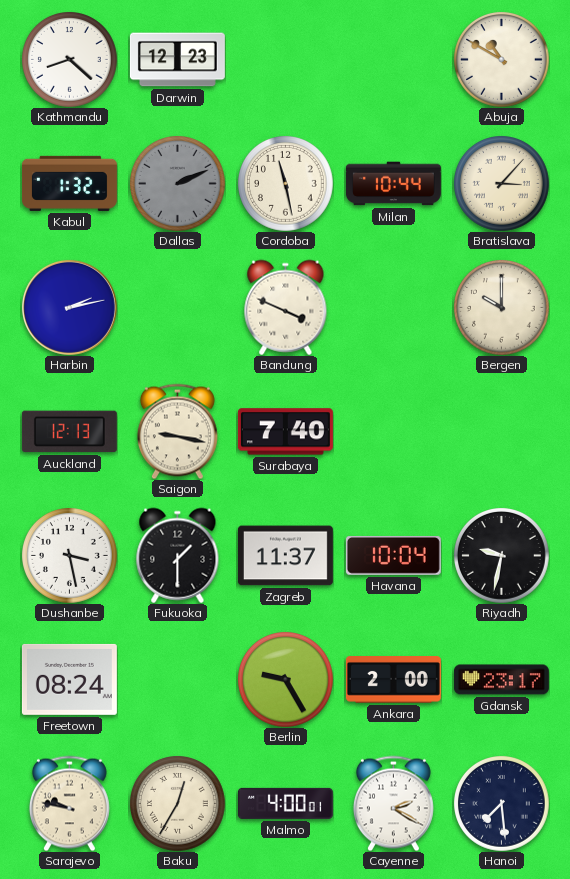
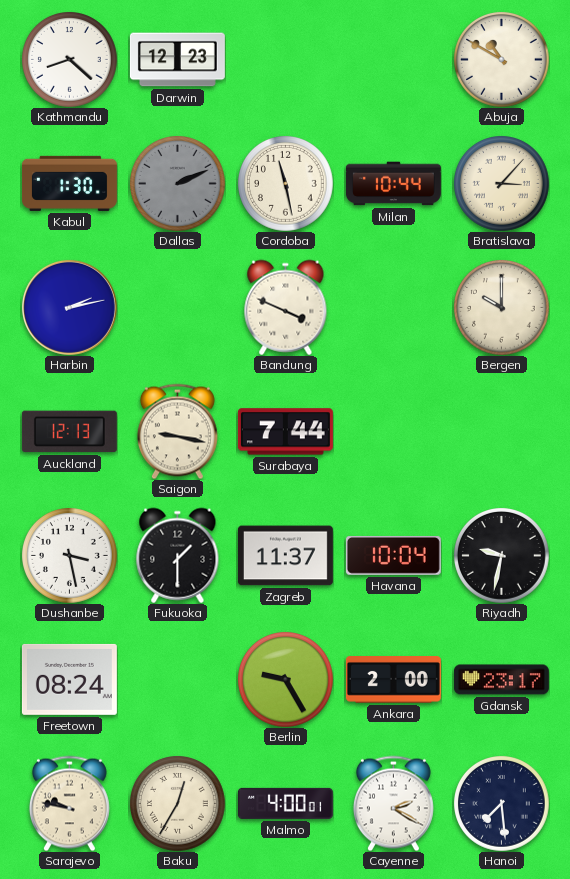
Kabul: 1:32 -> 1:30
Surabaya: 7:40 -> 7:44
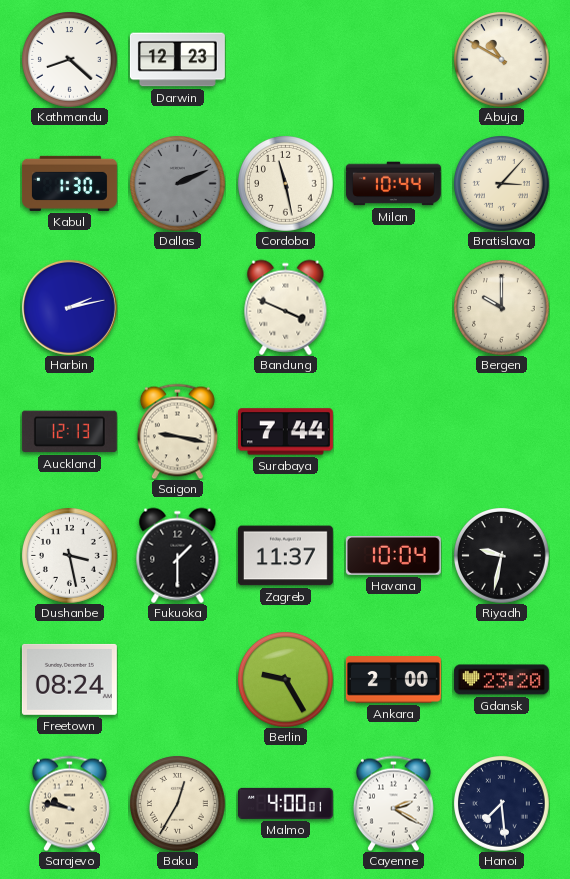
Gdansk: 23:17 -> 23:20
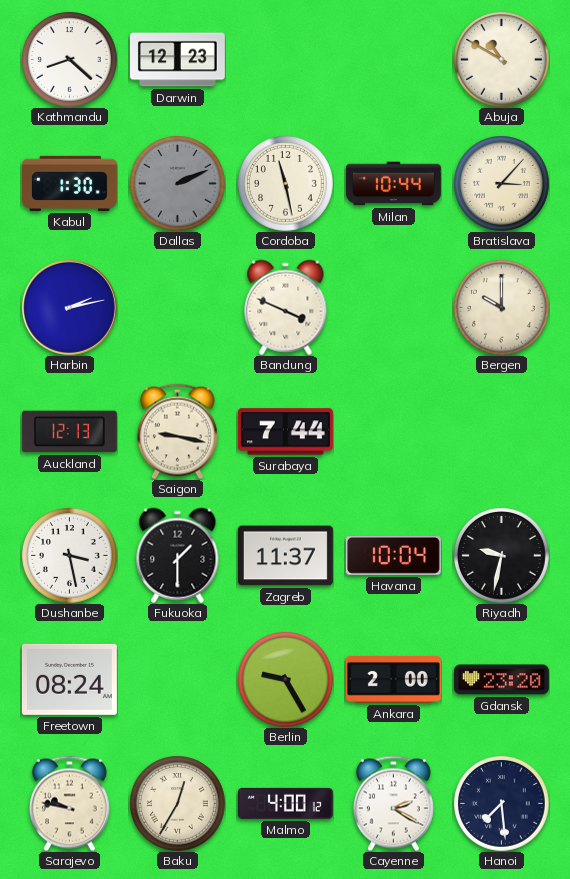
Malmo: 4:00:01 -> 4:00:12
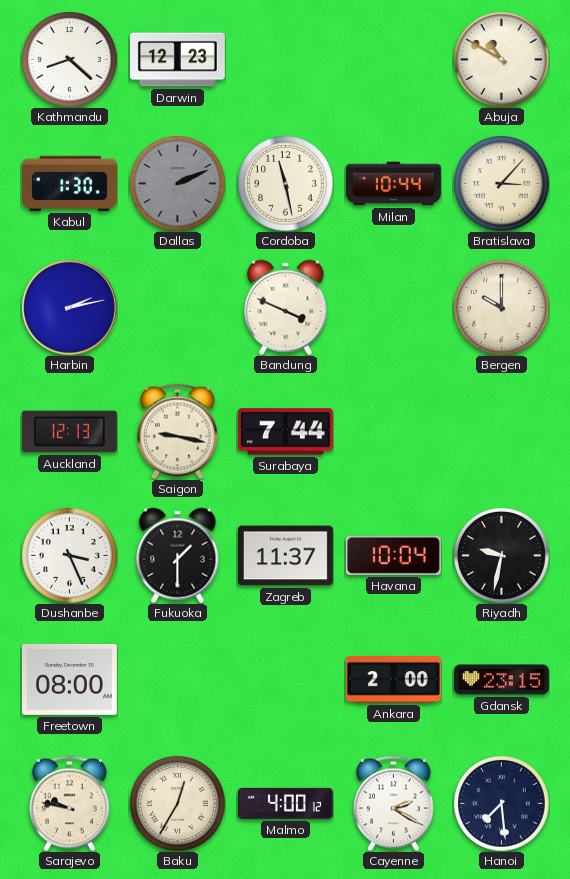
Dushanbe: 3:28 -> 3:26
Freetown: 08:24 -> 08:00
Berlin: 9:25 -> none
Gdansk: 23:20 -> 23:15
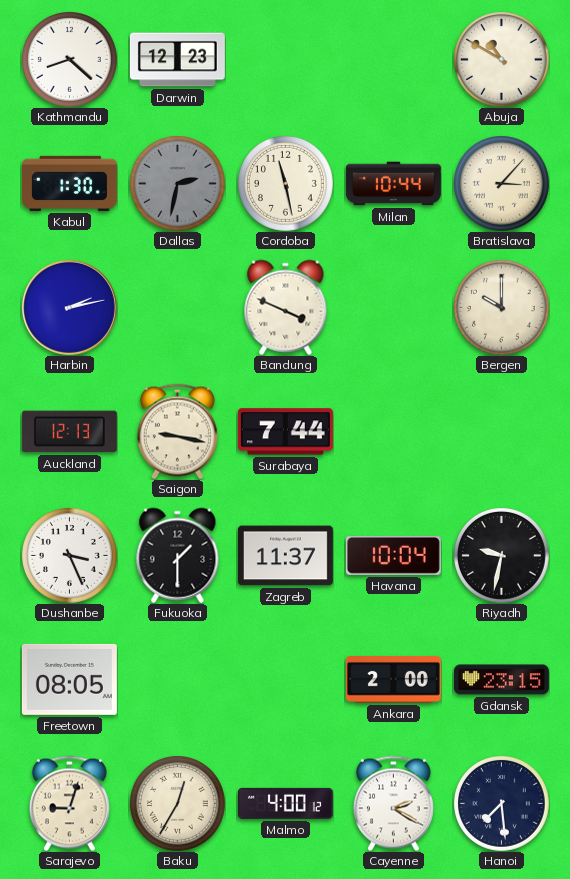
Dallas: 2:11 -> 2:32
Freetown: 08:00 -> 08:05
Sarajevo: 9:47 -> 9:03
